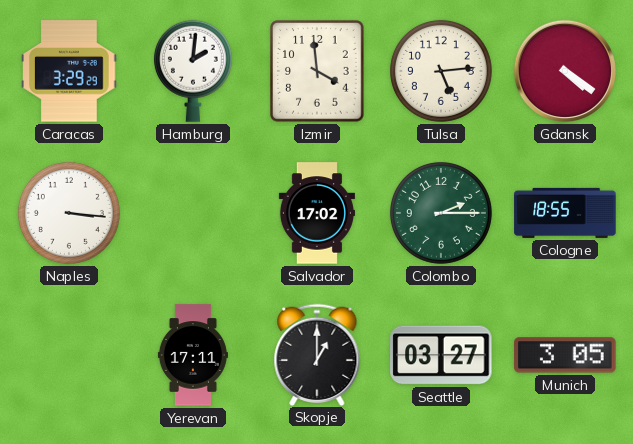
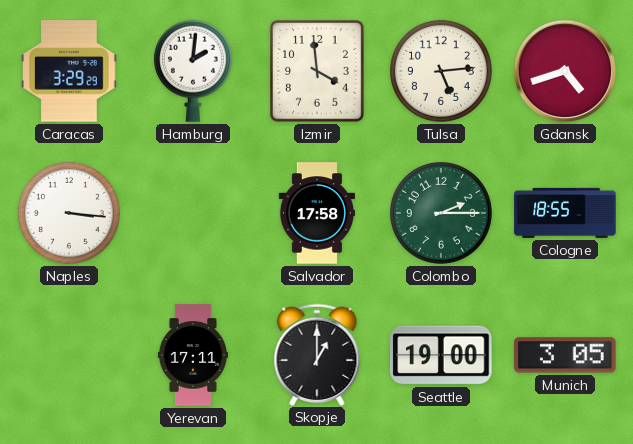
Gdansk: 4:21 -> 4:42
Salvador: 17:02 -> 17:58
Seattle: 03:27 -> 19:00
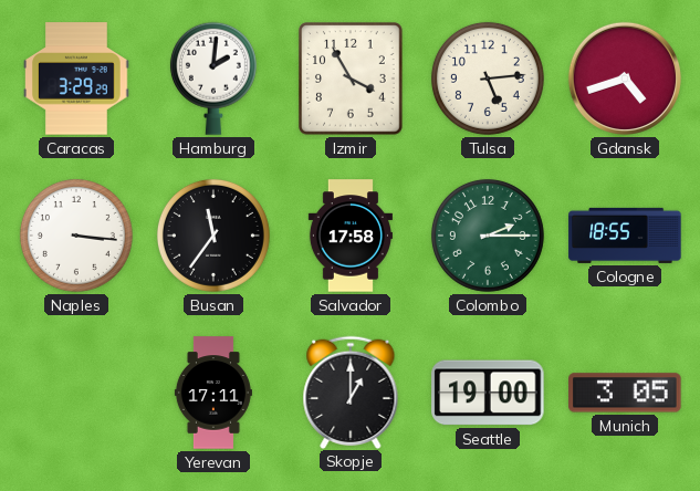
Izmir: 3:59 -> 3:55
Busan: none -> 11:36
